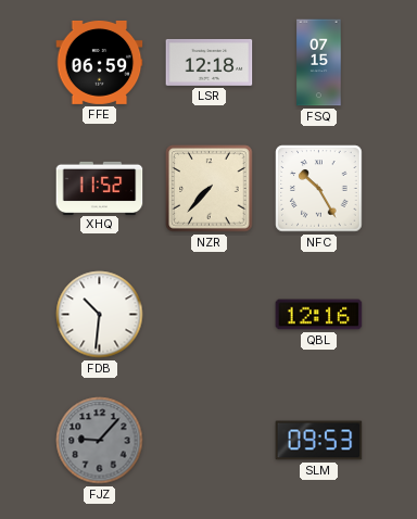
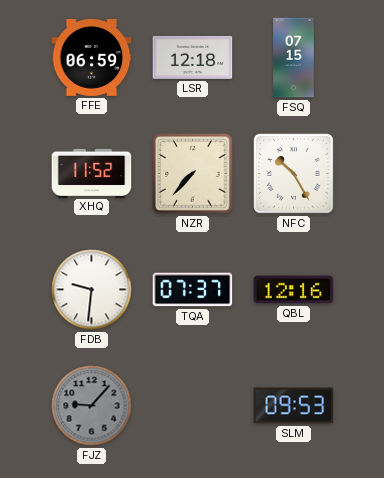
FDB: 10:31 -> 9:31
TQA: none -> 07:37
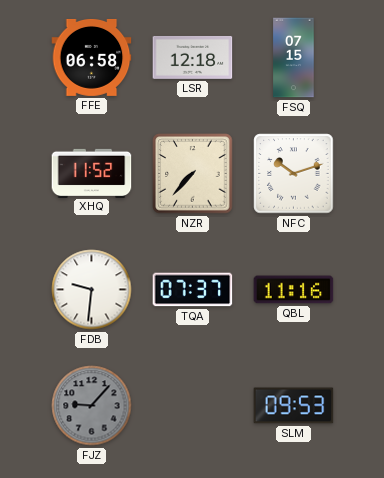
FFE: 06:59 -> 06:58
NFC: 10:25 -> 10:12
QBL: 12:16 -> 11:16
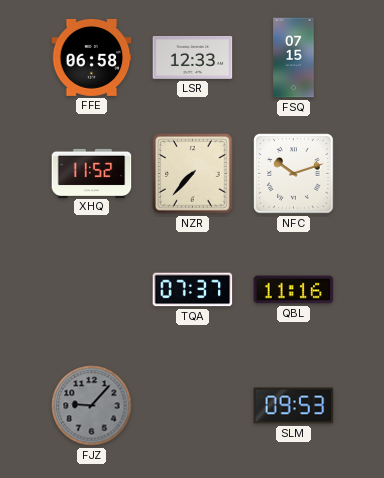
LSR: 12:18 -> 12:33
FDB: 9:31 -> none
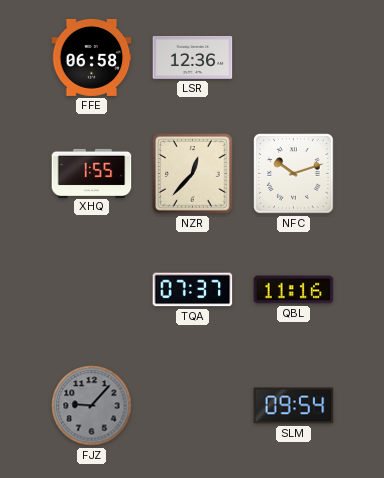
LSR: 12:33 -> 12:36
FSQ: 07:15 -> none
XHQ: 11:52 -> 1:55
NZR: 7:37 -> 12:37
SLM: 09:53 -> 09:54
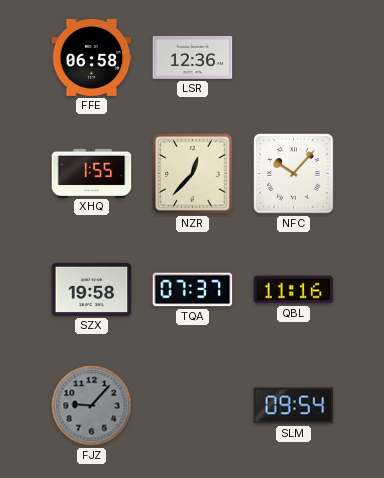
NFC: 10:12 -> 10:07
SZX: none -> 19:58
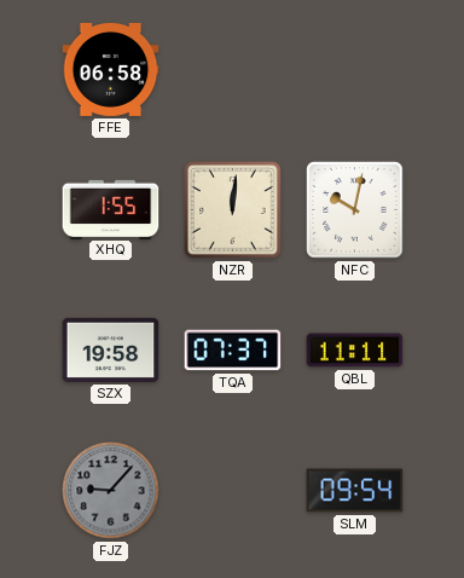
LSR: 12:36 -> none
NZR: 12:37 -> 12:01
NFC: 10:07 -> 10:02
QBL: 11:16 -> 11:11
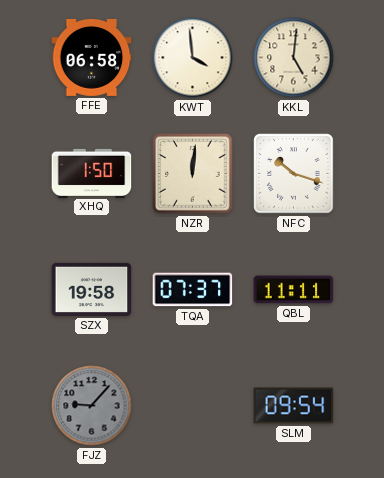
KWT: none -> 3:59
KKL: none -> 5:01
XHQ: 1:55 -> 1:50
NFC: 10:02 -> 10:18
